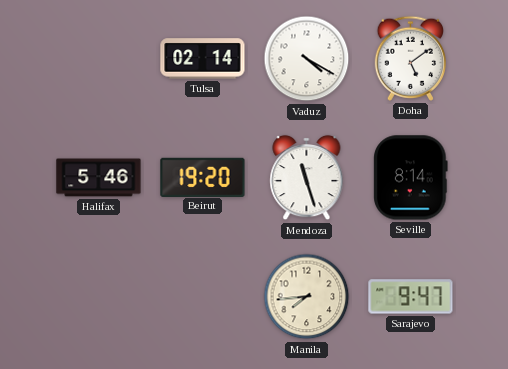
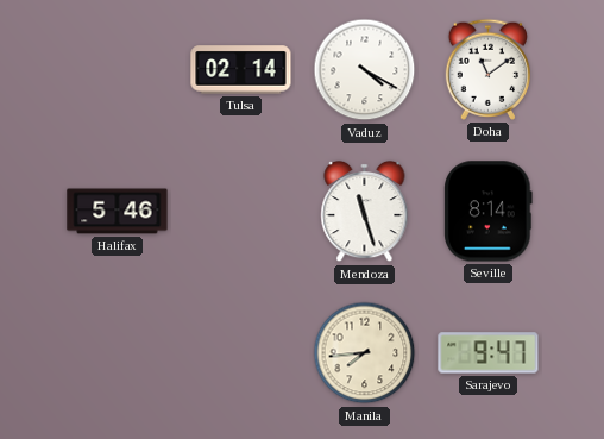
Doha: 5:09 -> 11:09
Beirut: 19:20 -> none
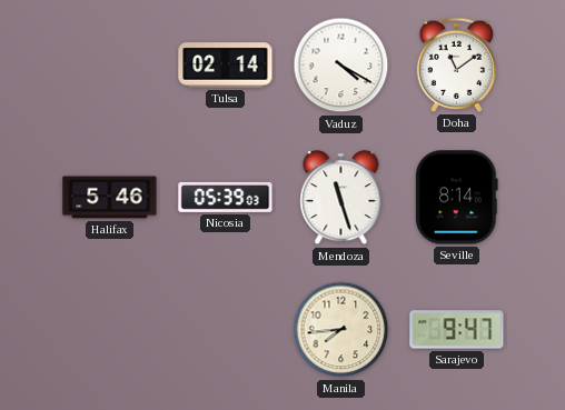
Nicosia: none -> 05:39
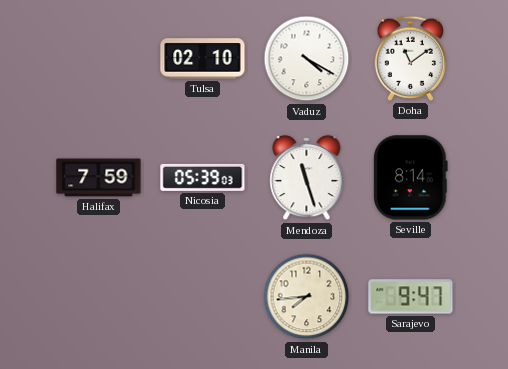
Tulsa: 02:14 -> 02:10
Halifax: 5:46 -> 7:59
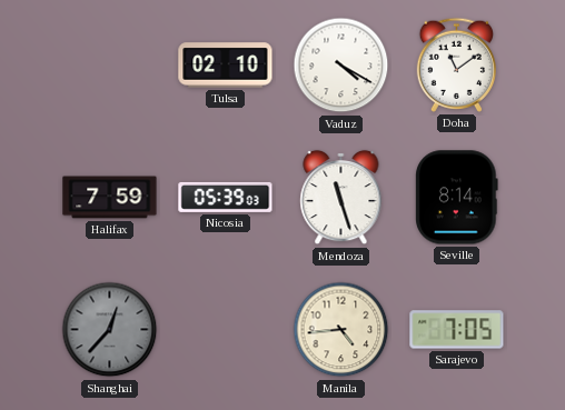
Shanghai: none -> 12:37
Manila: 7:44 -> 4:44
Sarajevo: 9:47 -> 7:05
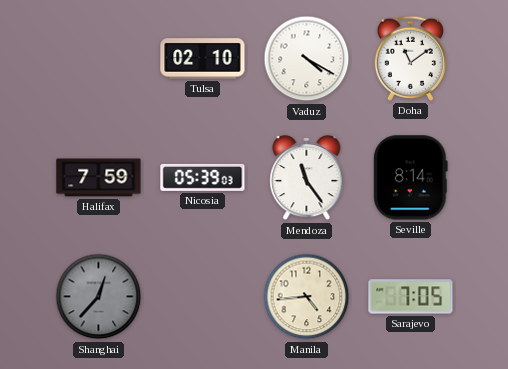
Mendoza: 11:27 -> 11:24
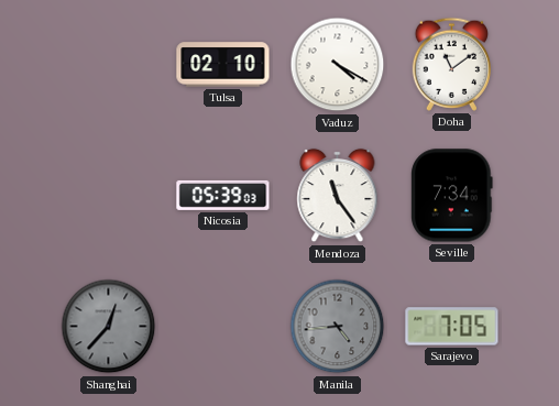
Halifax: 7:59 -> none
Seville: 8:14 -> 7:34
Manila dial: cream -> grey
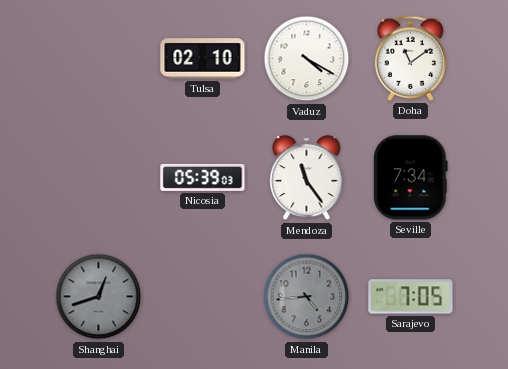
Shanghai: 12:37 -> 12:42
